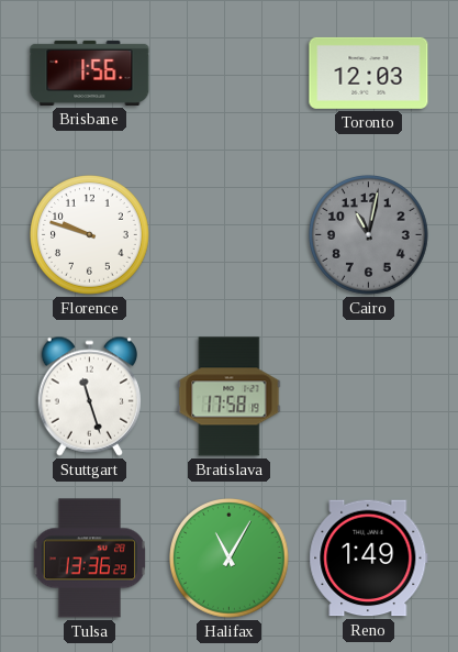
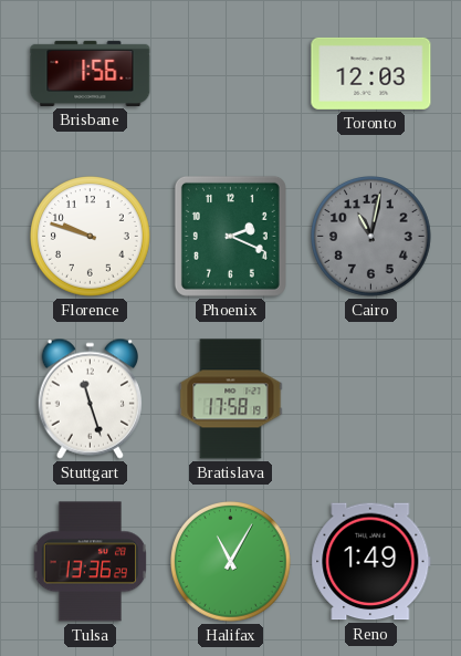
Phoenix: none -> 2:19
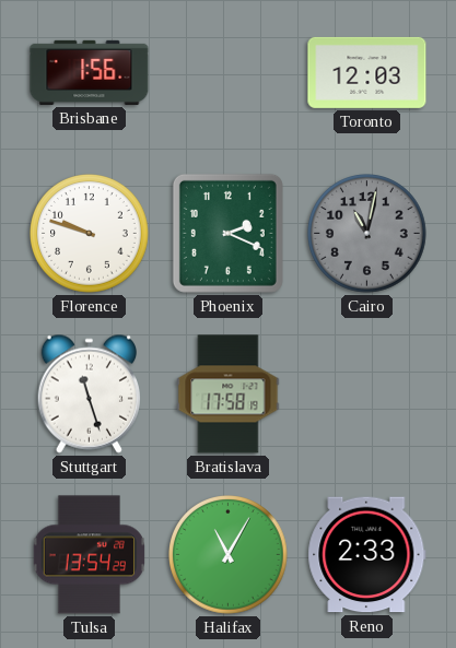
Tulsa: 13:36 -> 13:54
Reno: 1:49 -> 2:33
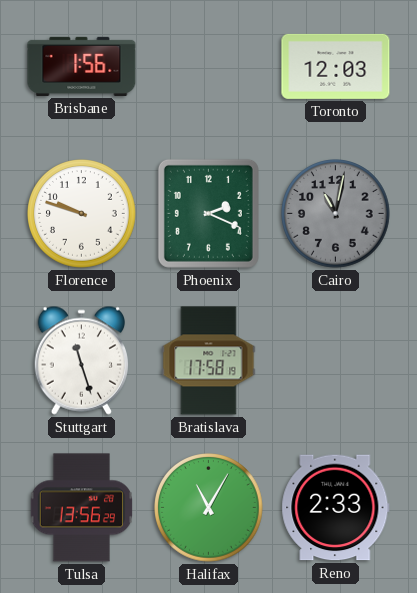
Tulsa: 13:54 -> 13:56
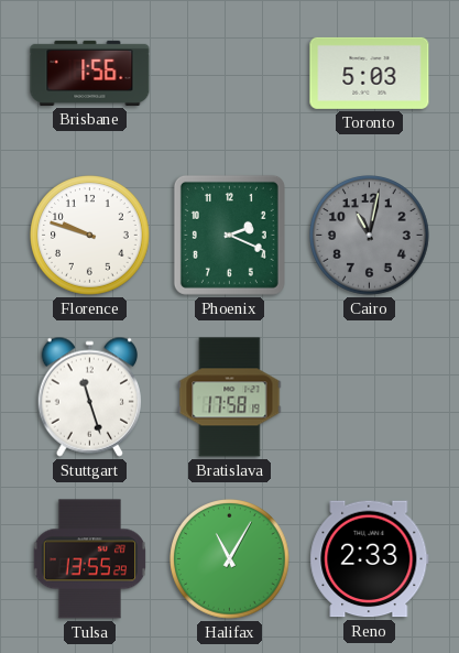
Toronto: 12:03 -> 5:03
Tulsa: 13:56 -> 13:55
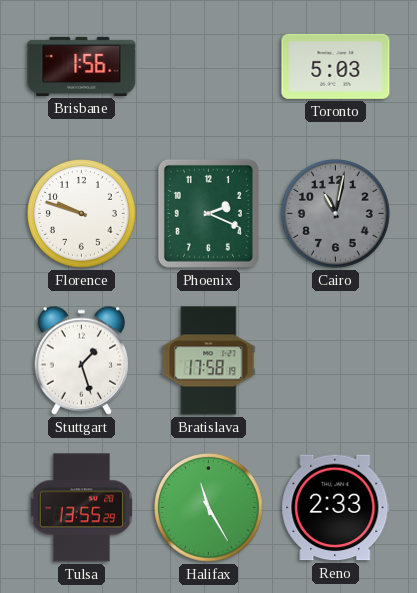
Stuttgart: 11:27 -> 1:27
Halifax: 11:05 -> 11:25
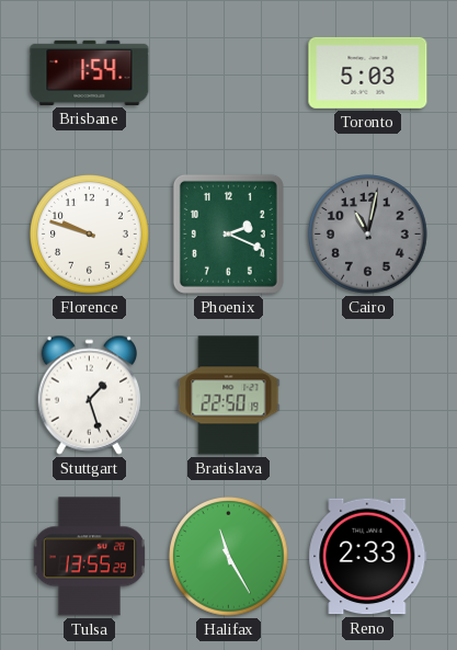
Brisbane: 1:56 -> 1:54
Bratislava: 17:58 -> 22:50
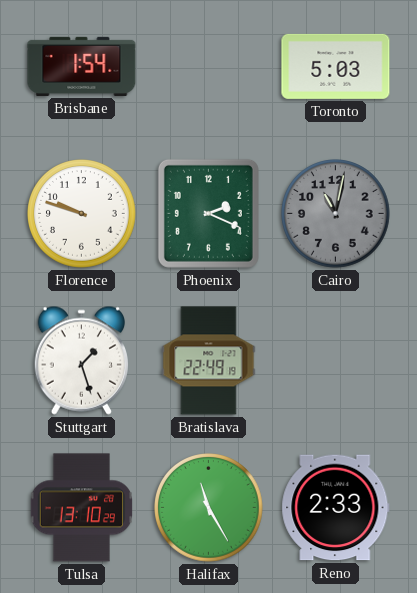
Bratislava: 22:50 -> 22:49
Tulsa: 13:55 -> 13:10
